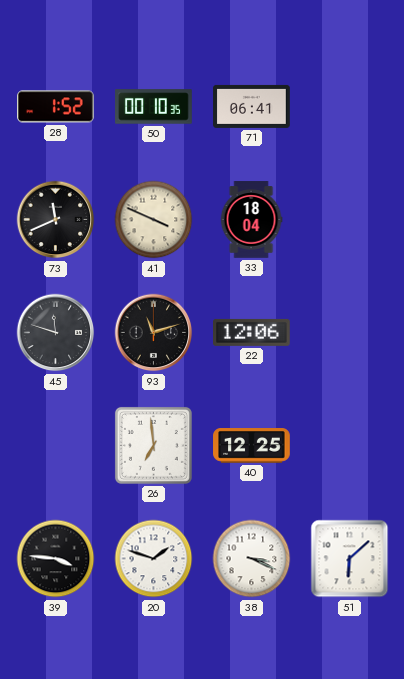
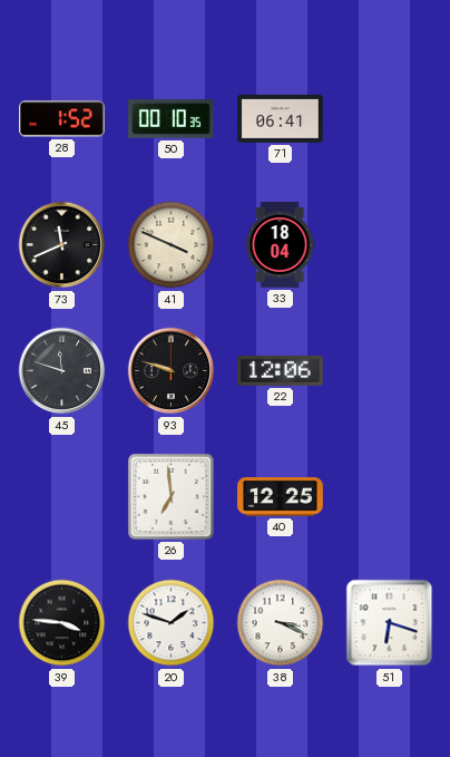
93: 11:12 -> 9:48
51: 6:08 -> 6:18
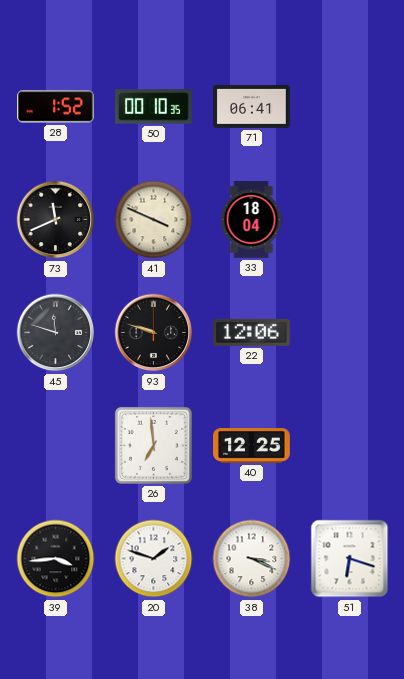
39: 3:46 -> 3:44
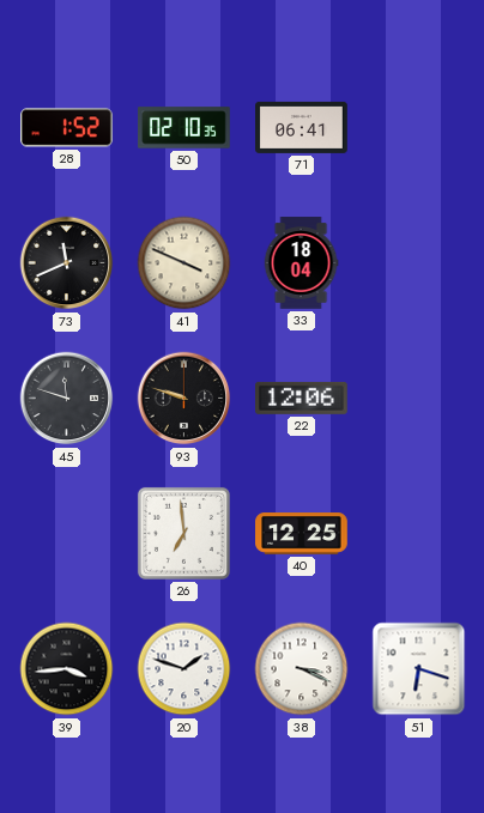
50: 00:10 -> 02:10
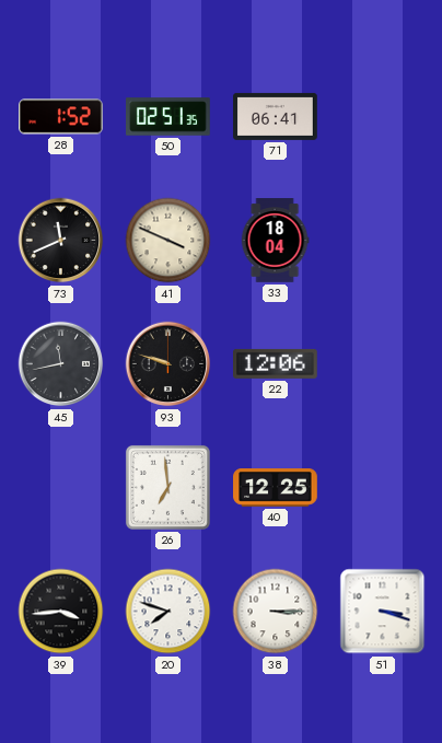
50: 02:10 -> 02:51
45: 11:48 -> 11:43
20: 1:48 -> 7:48
38: 3:19 -> 3:15
51: 6:18 -> 3:18
